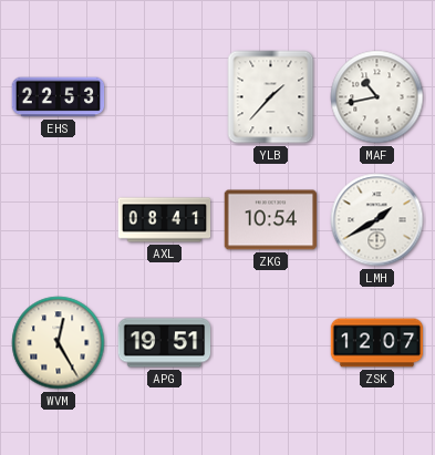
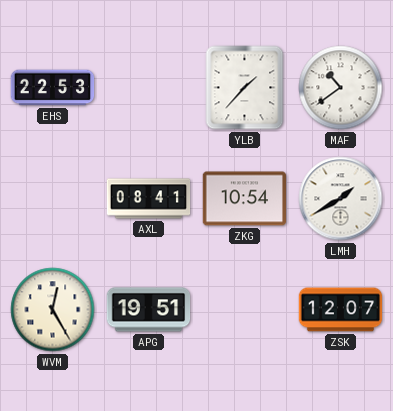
MAF: 10:43 -> 10:39
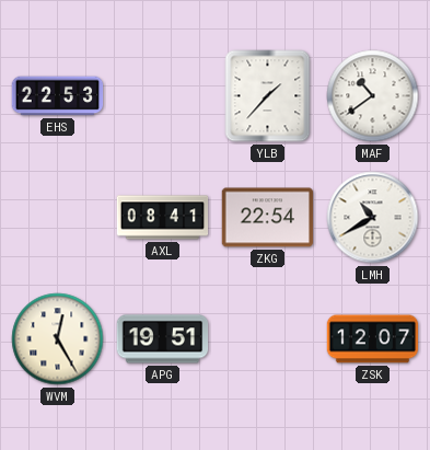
ZKG: 10:54 -> 22:54
LMH: 1:40 -> 10:40
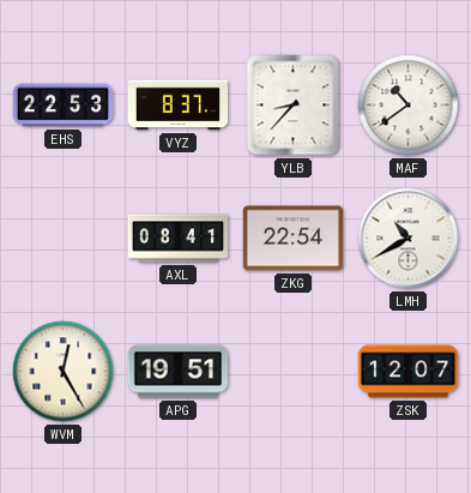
VYZ: none -> 8:37
YLB: 1:37 -> 8:37
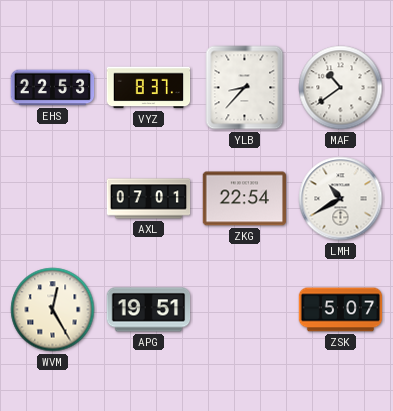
AXL: 08:41 -> 07:01
ZSK: 12:07 -> 5:07
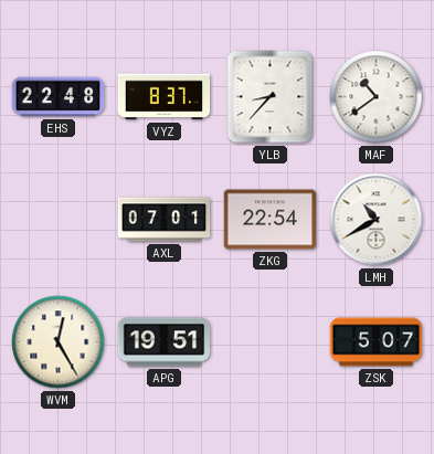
EHS: 22:53 -> 22:48
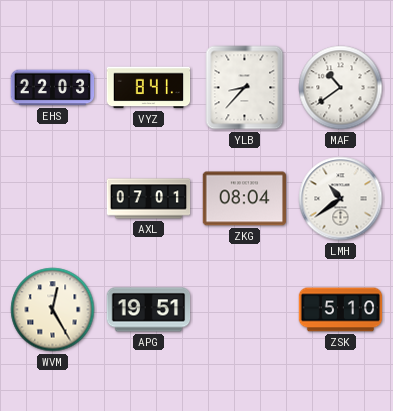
EHS: 22:48 -> 22:03
VYZ: 8:37 -> 8:41
ZKG: 22:54 -> 08:04
LMH: 10:40 -> 10:39
ZSK: 5:07 -> 5:10
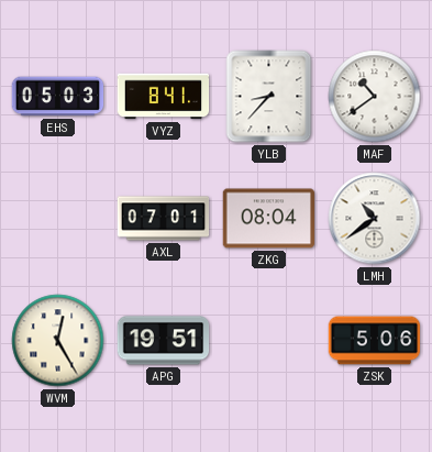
EHS: 22:03 -> 05:03
ZSK: 5:10 -> 5:06
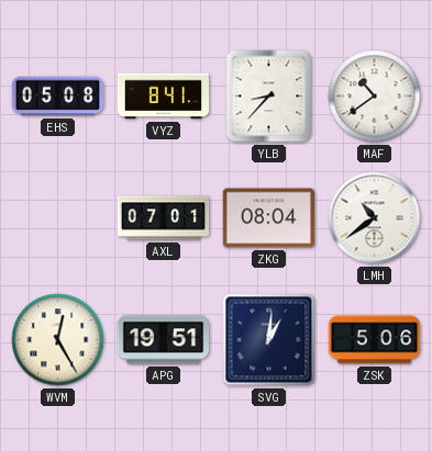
EHS: 05:03 -> 05:08
SVG: none -> 1:01
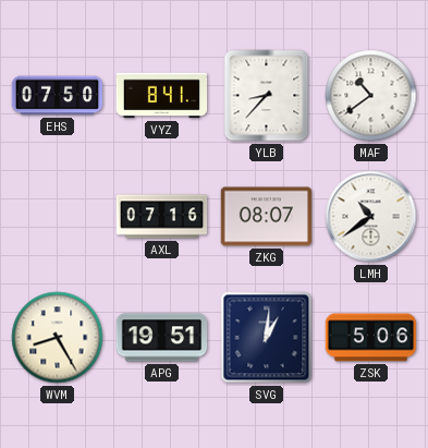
EHS: 05:08 -> 07:50
AXL: 07:01 -> 07:16
ZKG: 08:04 -> 08:07
WVM: 12:25 -> 8:25
